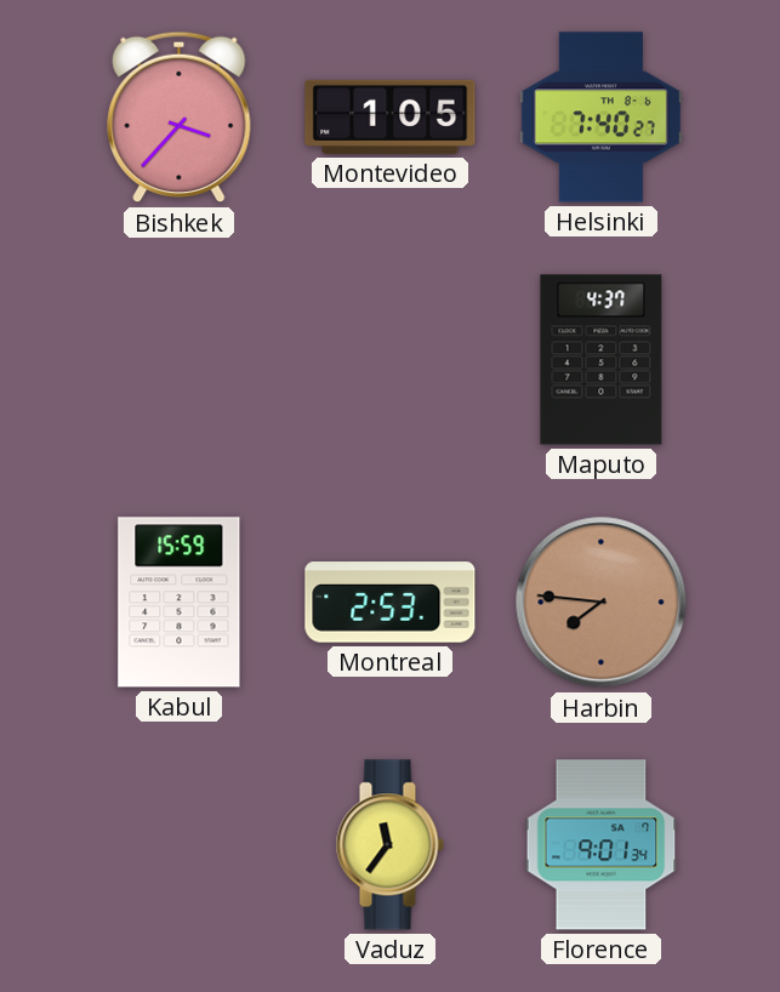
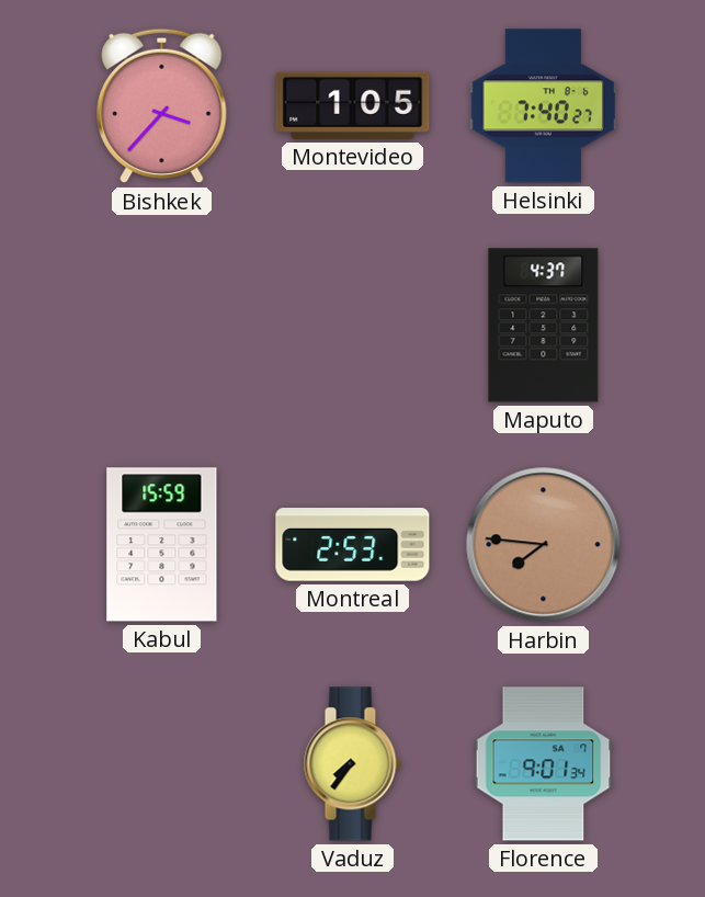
Vaduz: 11:36 -> 7:36
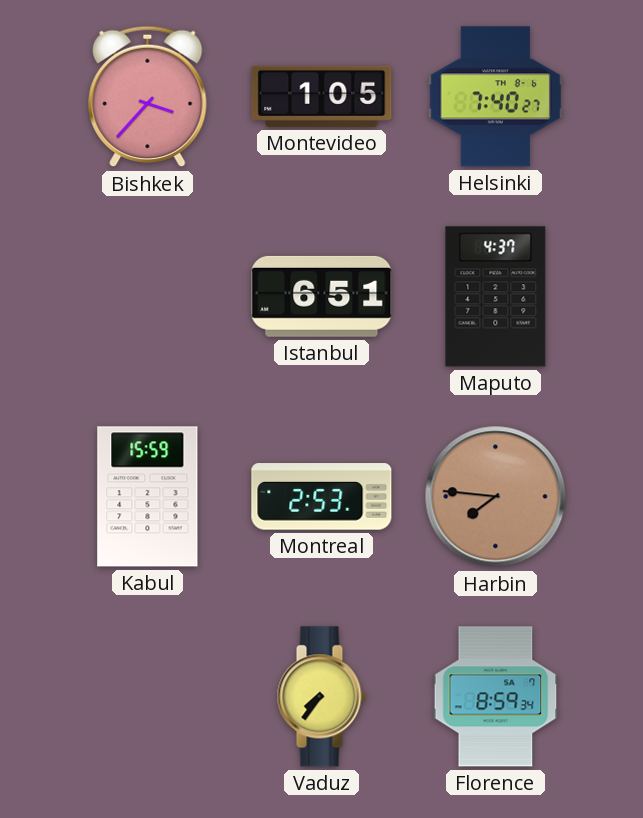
Istanbul: none -> 6:51
Florence: 9:01 -> 8:59
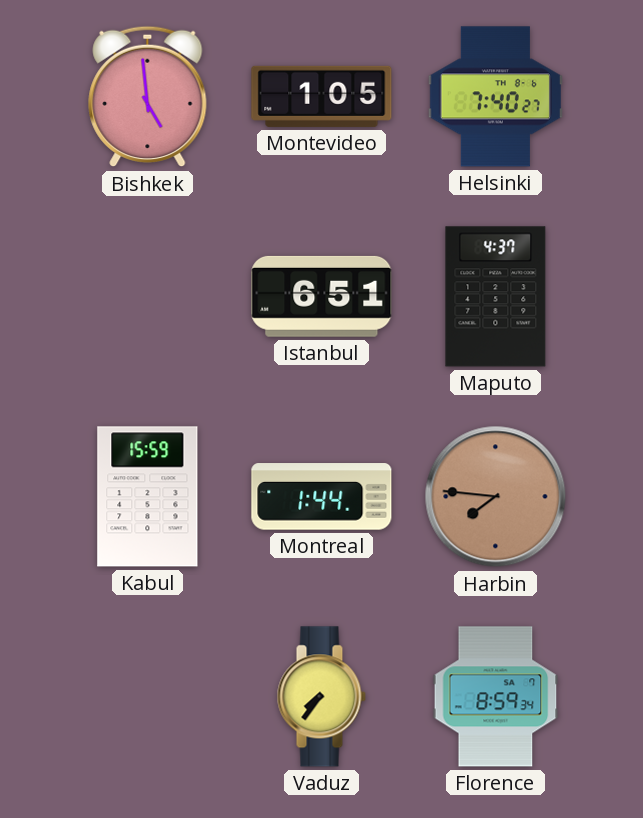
Bishkek: 3:37 -> 4:59
Montreal: 2:53 -> 1:44
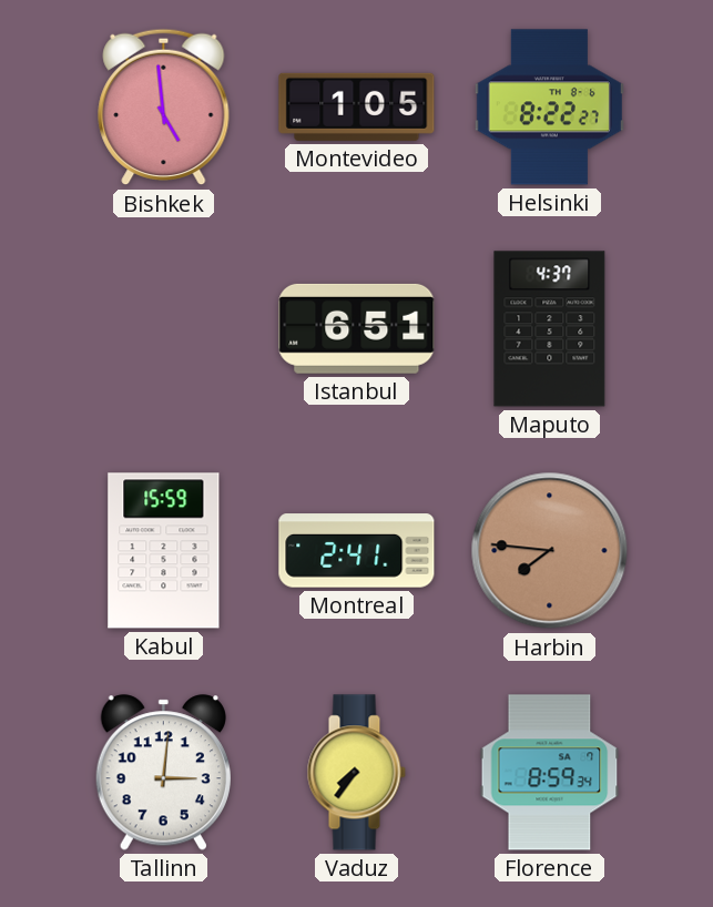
Helsinki: 7:40 -> 8:22
Montreal: 1:44 -> 2:41
Tallinn: none -> 3:01
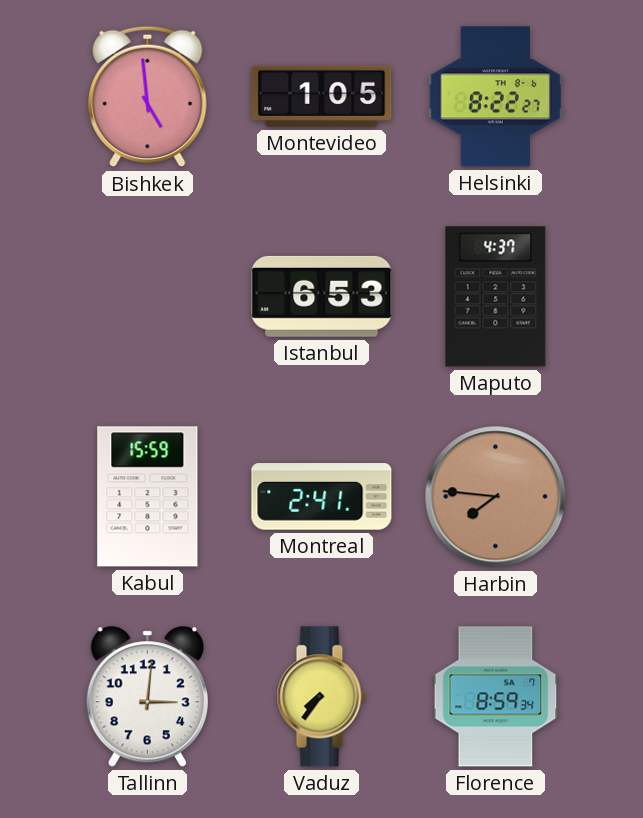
Istanbul: 6:51 -> 6:53
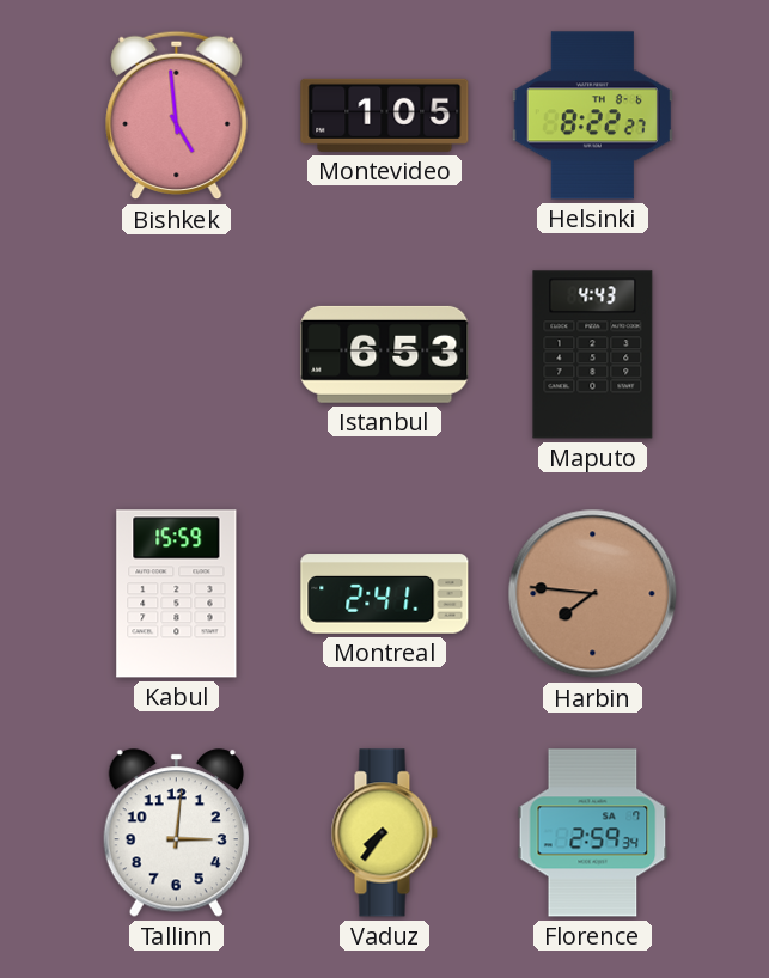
Maputo: 4:37 -> 4:43
Florence: 8:59 -> 2:59
